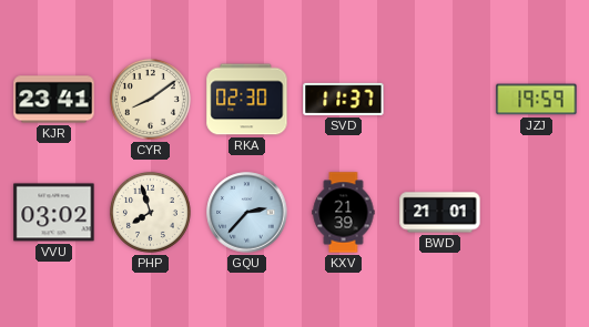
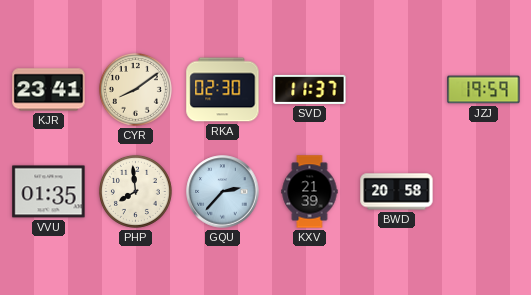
VVU: 03:02 -> 01:35
PHP: 7:57 -> 7:59
BWD: 21:01 -> 20:58
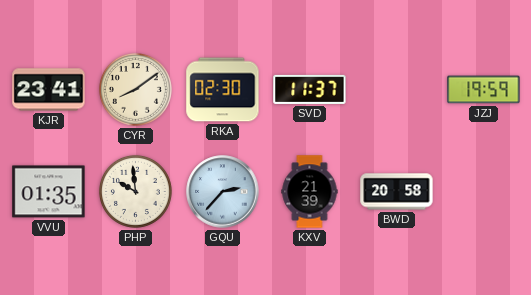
PHP: 7:59 -> 9:59
